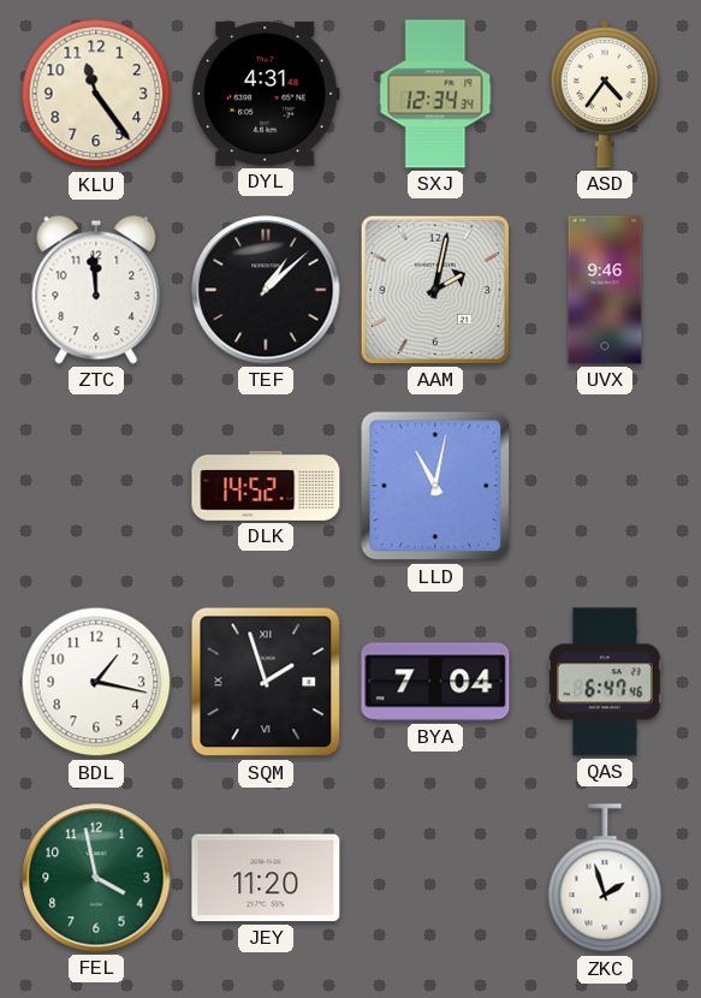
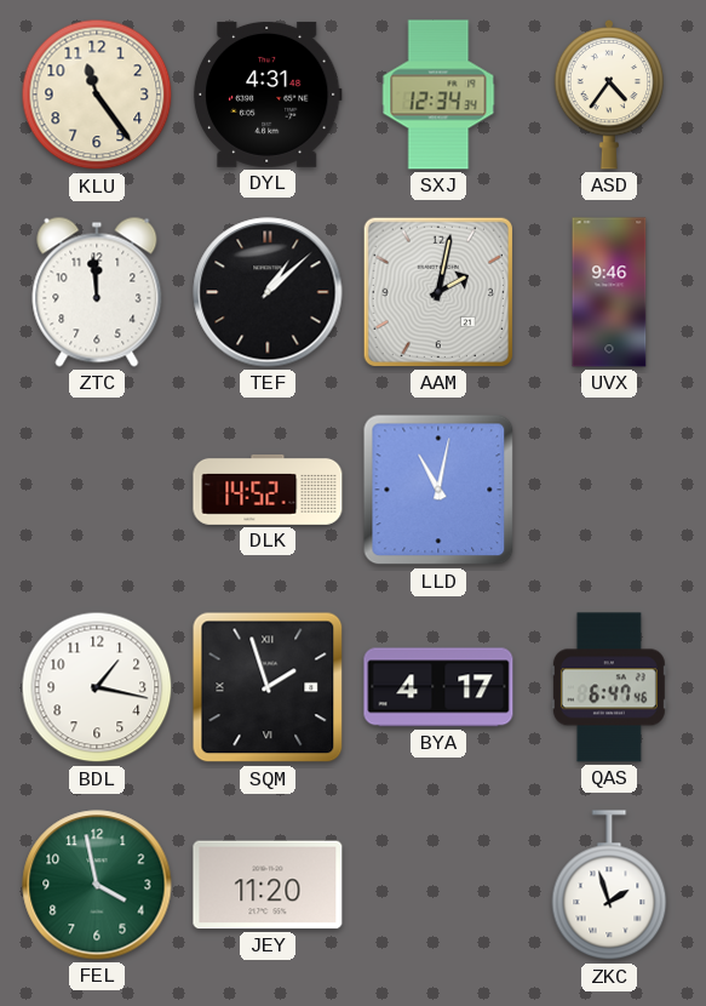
BYA: 7:04 -> 4:17
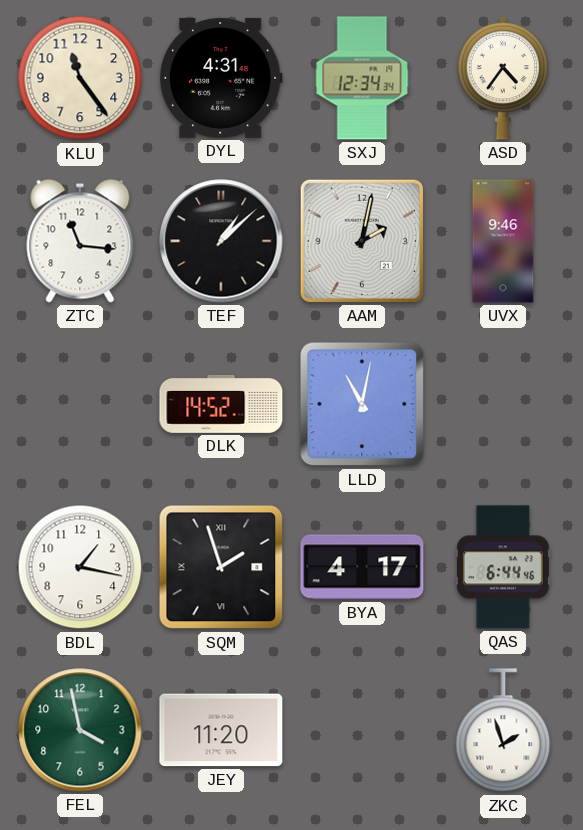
ZTC: 11:59 -> 11:16
QAS: 6:47 -> 6:44
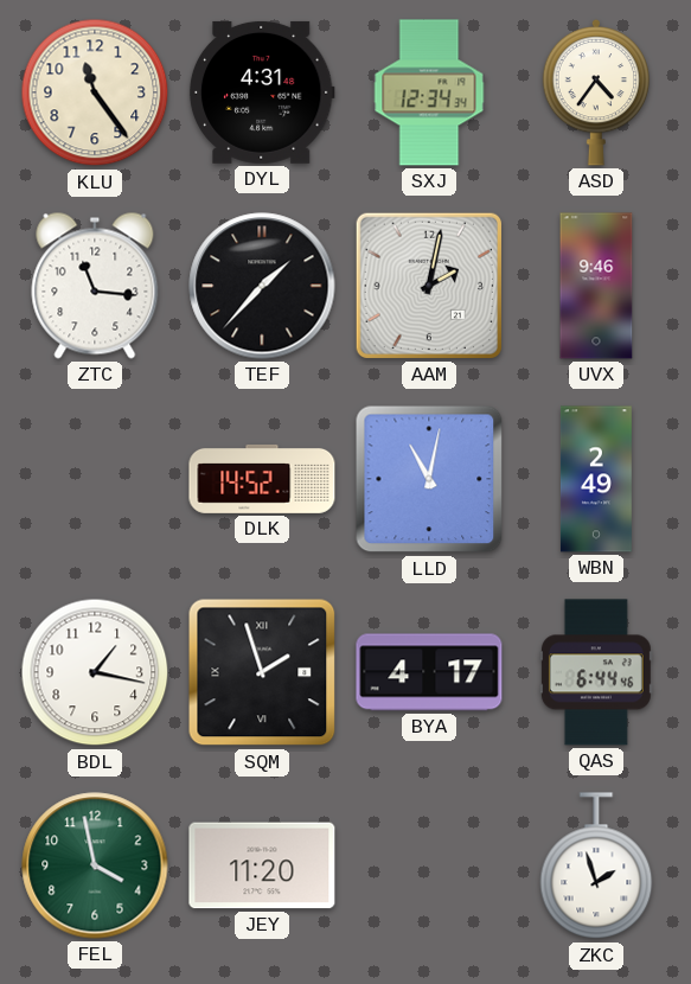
TEF: 1:08 -> 1:37
WBN: none -> 2:49
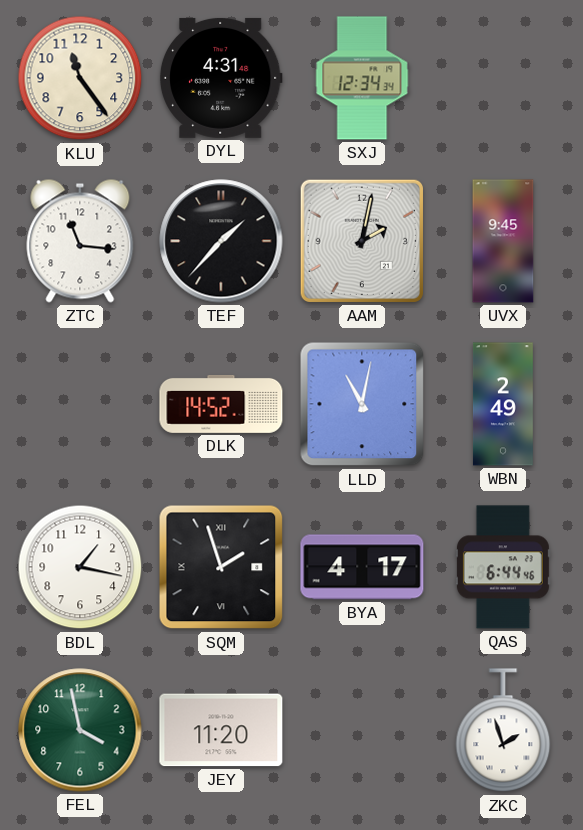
ASD: 4:36 -> none
UVX: 9:46 -> 9:45
